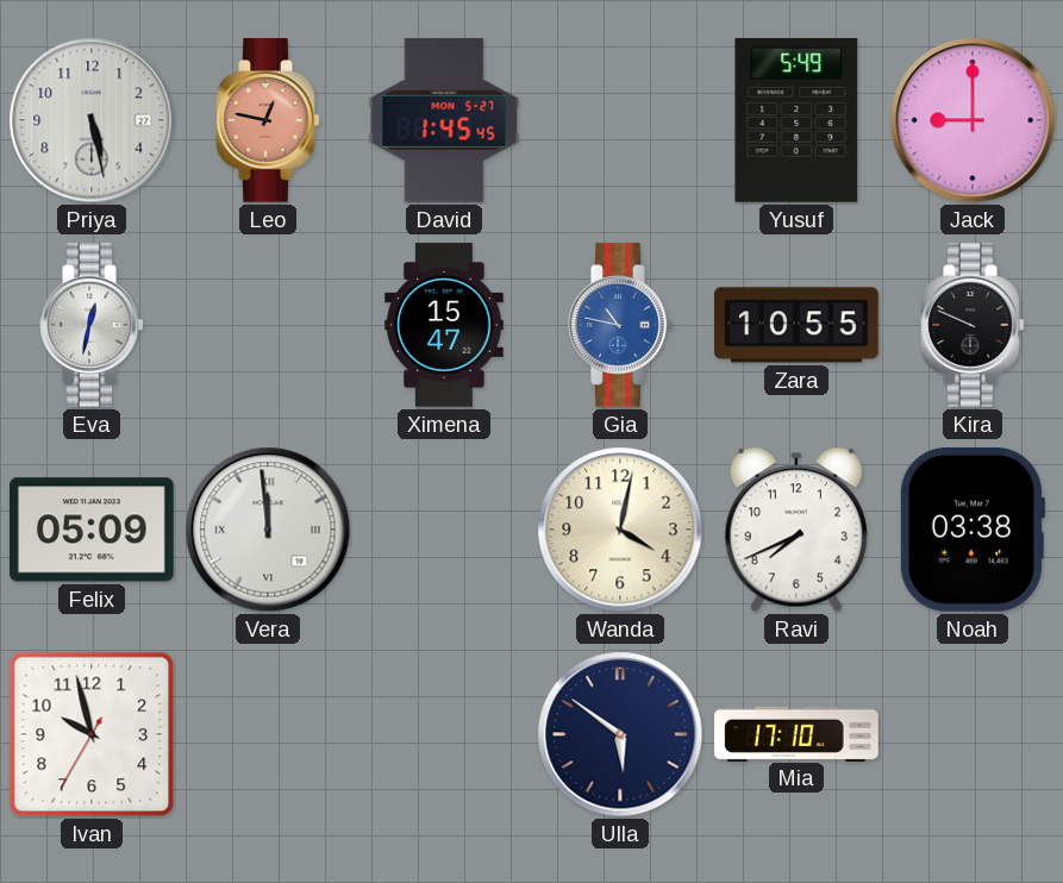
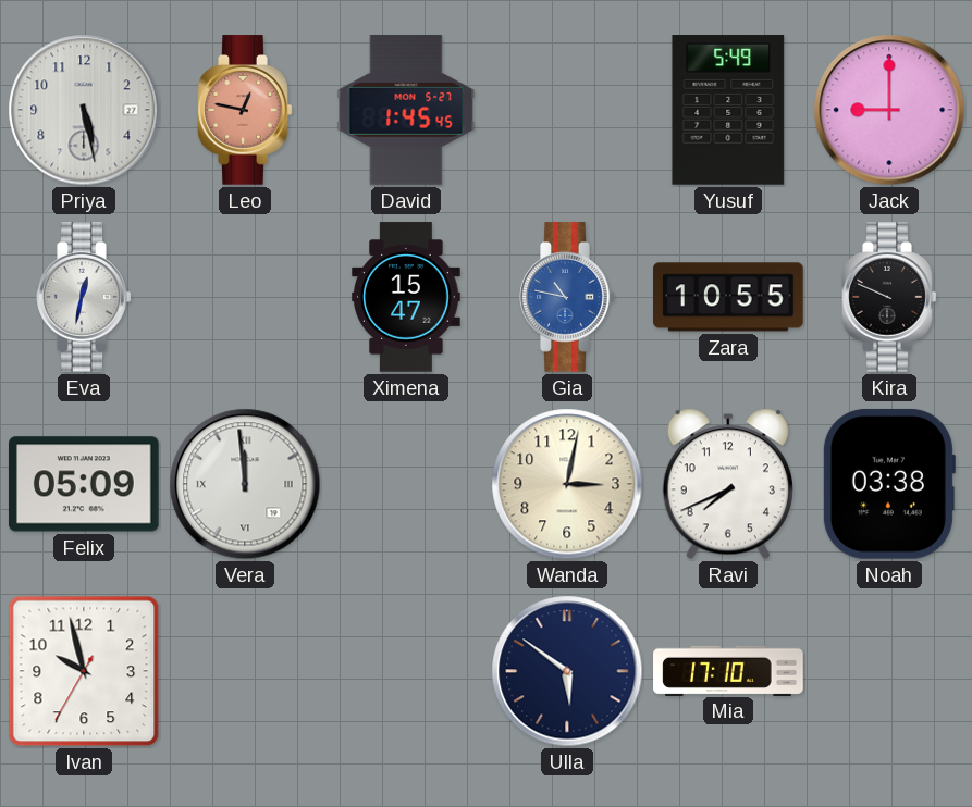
Wanda: 4:02 -> 3:02
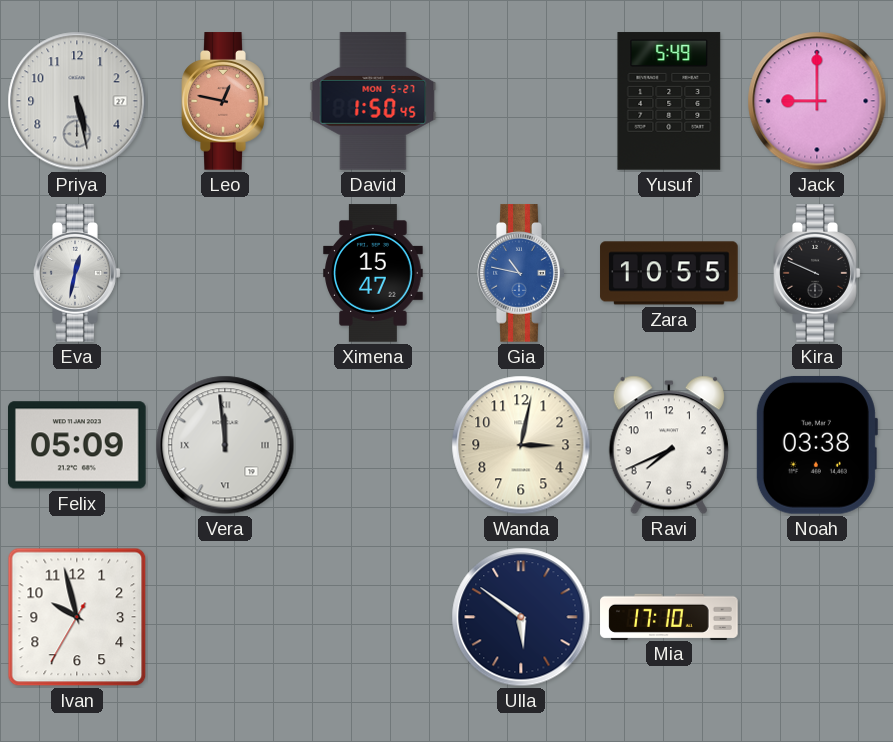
David: 1:45 -> 1:50
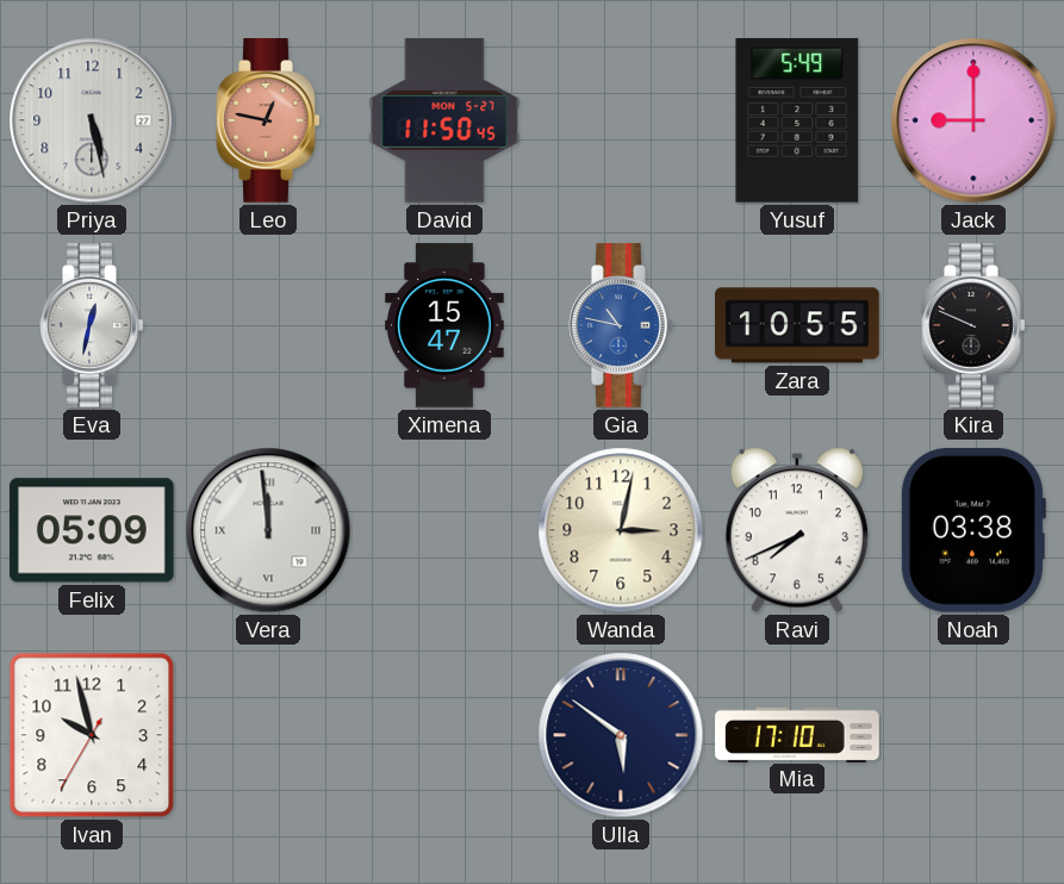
David: 1:50 -> 11:50
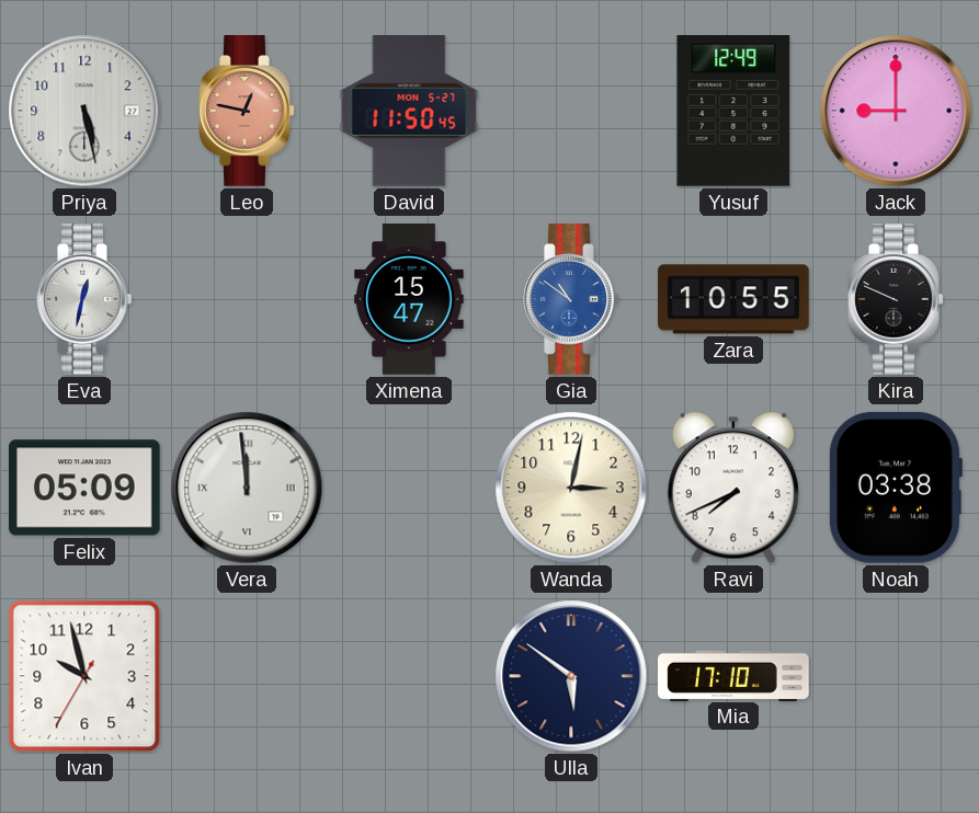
Yusuf: 5:49 -> 12:49
Gia: 10:47 -> 10:51
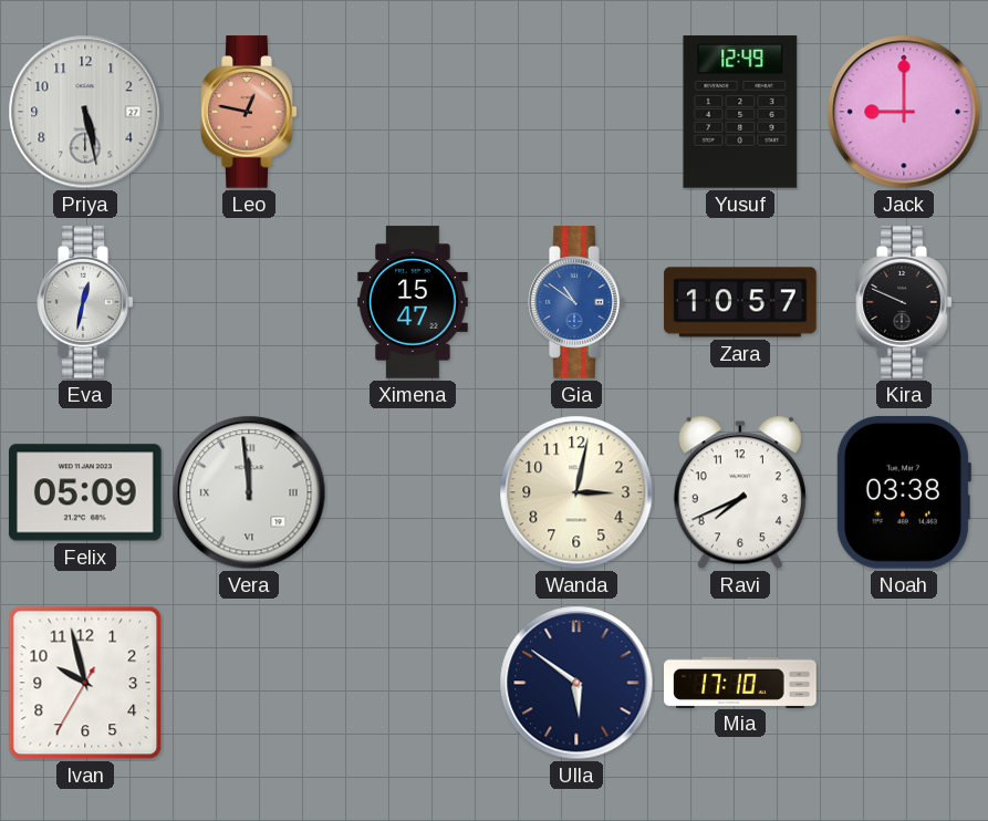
David: 11:50 -> none
Zara: 10:55 -> 10:57
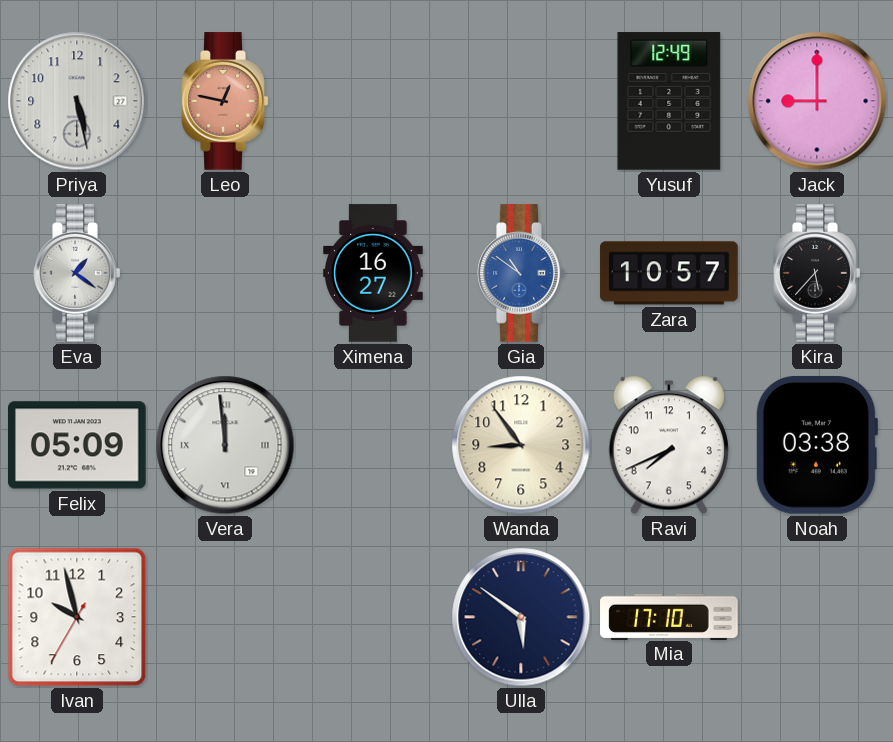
Eva: 12:32 -> 1:21
Ximena: 15:47 -> 16:27
Kira: 9:49 -> 5:37
Wanda: 3:02 -> 8:54
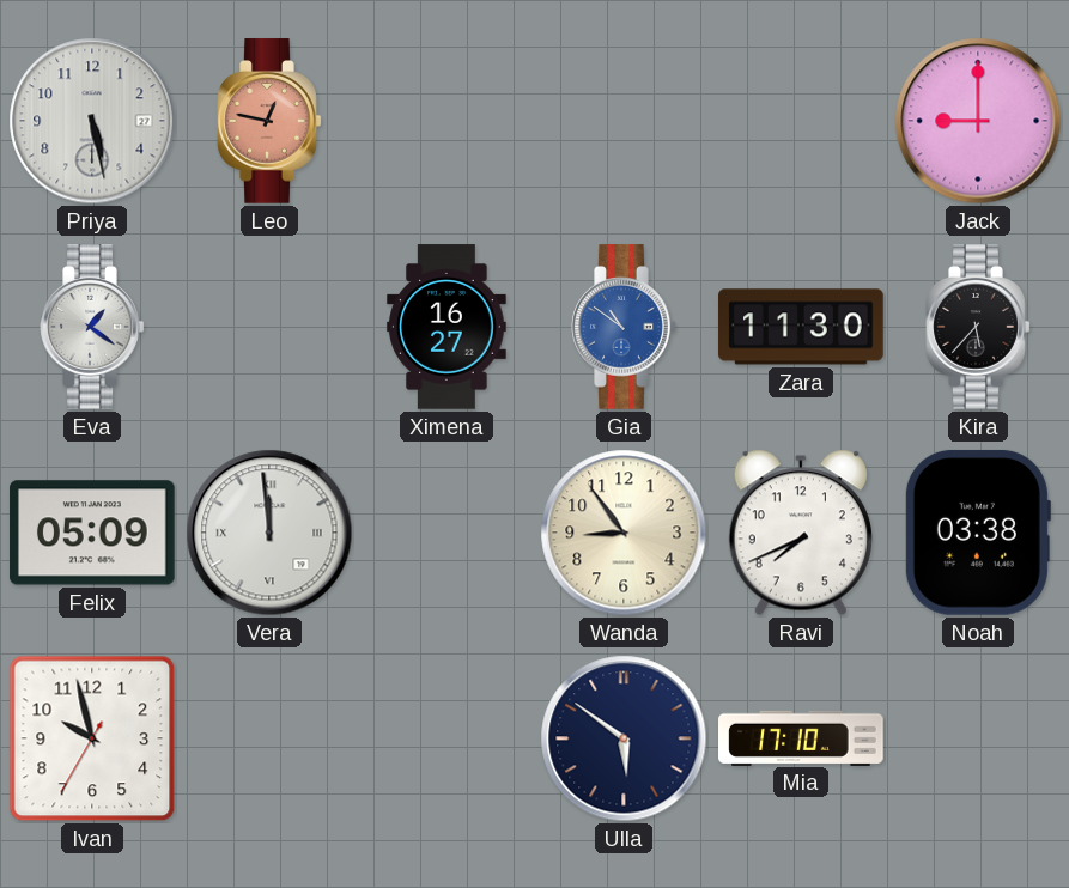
Yusuf: 12:49 -> none
Zara: 10:57 -> 11:30
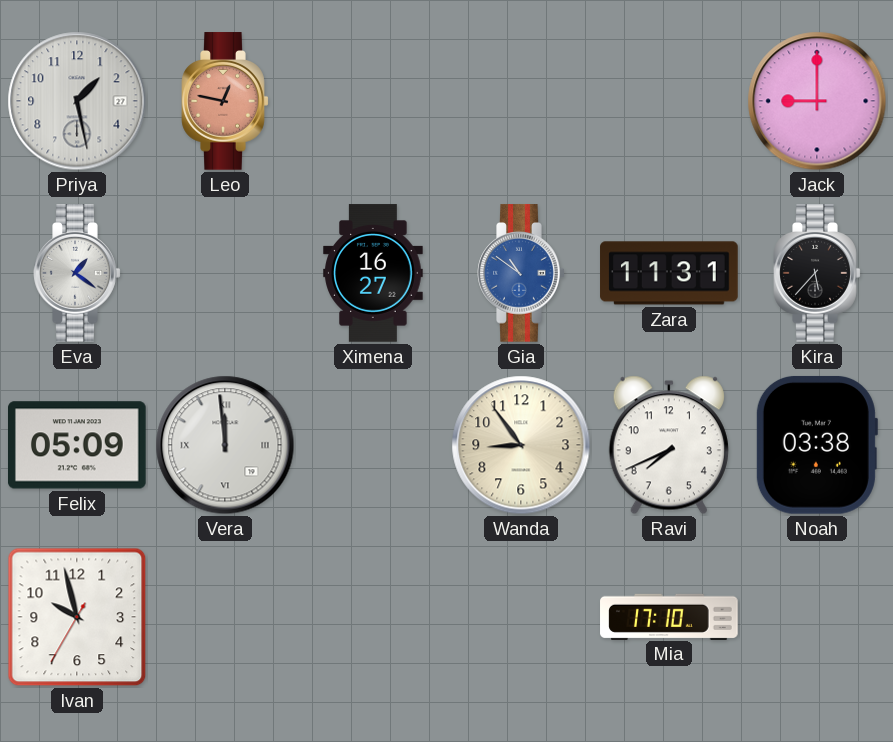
Priya: 5:28 -> 1:28
Zara: 11:30 -> 11:31
Ulla: 5:51 -> none
